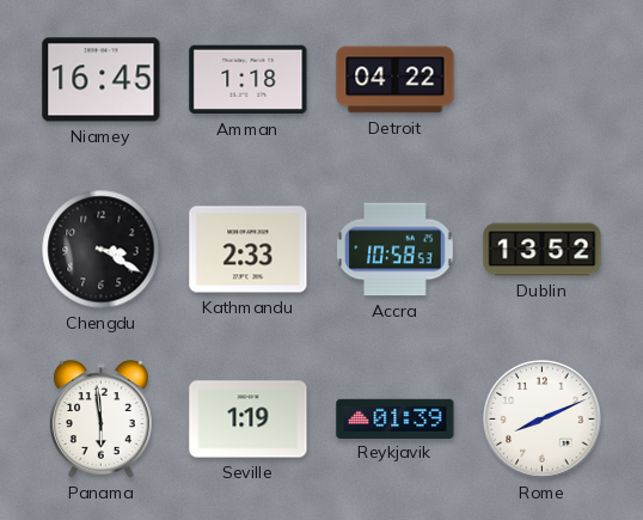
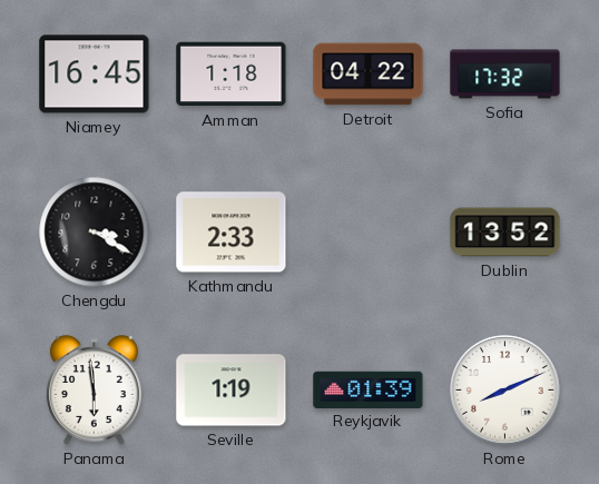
Sofia: none -> 17:32
Accra: 10:58 -> none
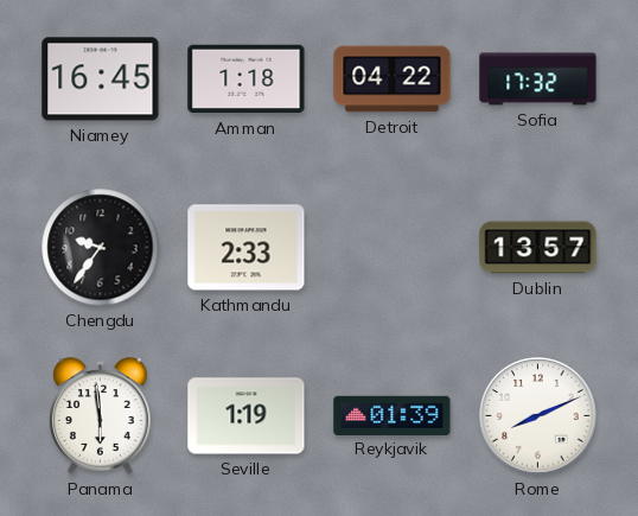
Chengdu: 3:20 -> 9:36
Dublin: 13:52 -> 13:57
